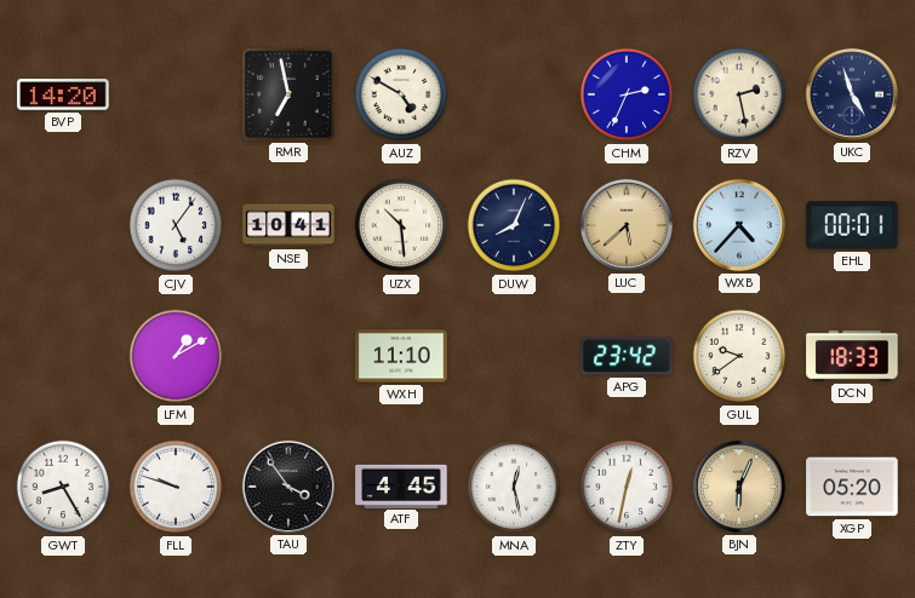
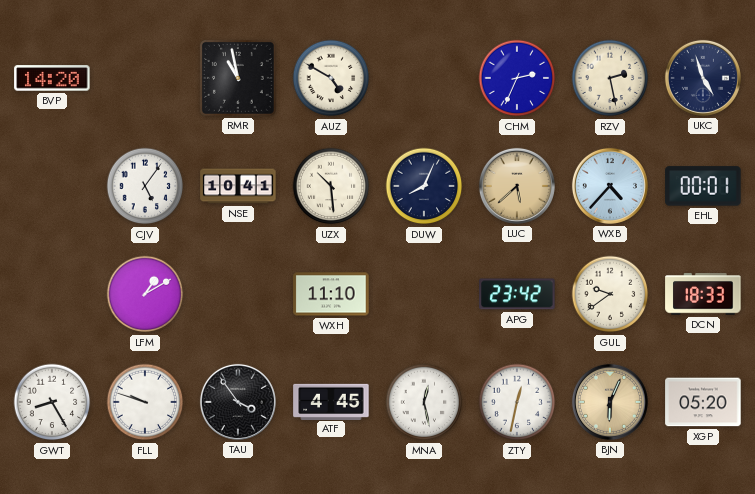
RMR: 6:58 -> 10:58
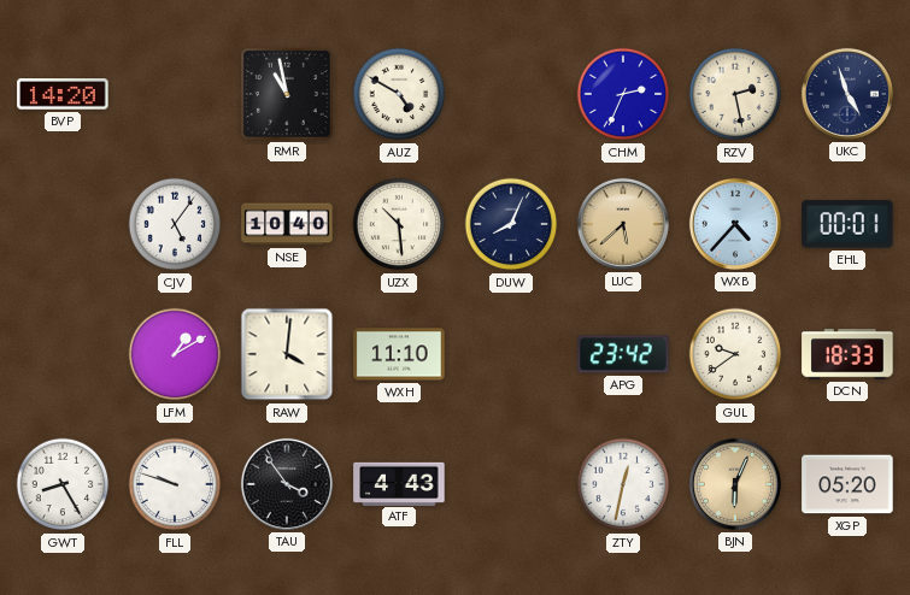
NSE: 10:41 -> 10:40
RAW: none -> 4:01
ATF: 4:45 -> 4:43
MNA: 12:28 -> none
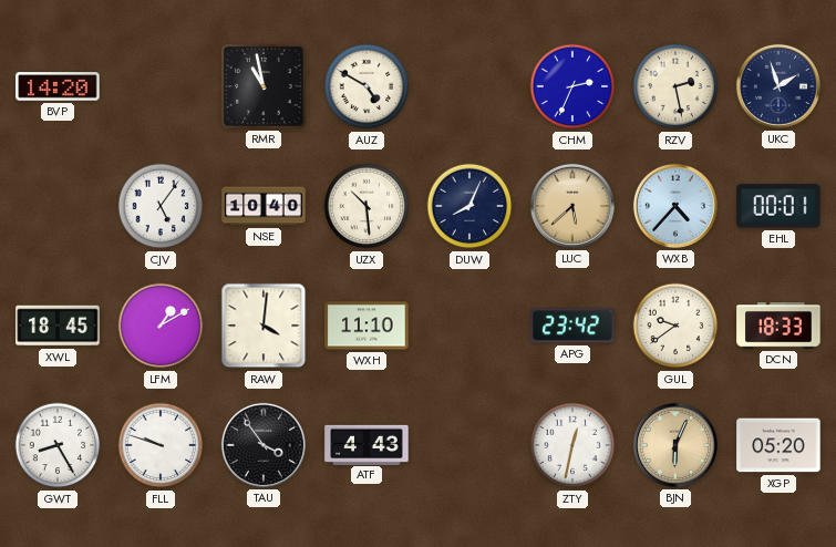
UKC: 4:57 -> 1:57
XWL: none -> 18:45
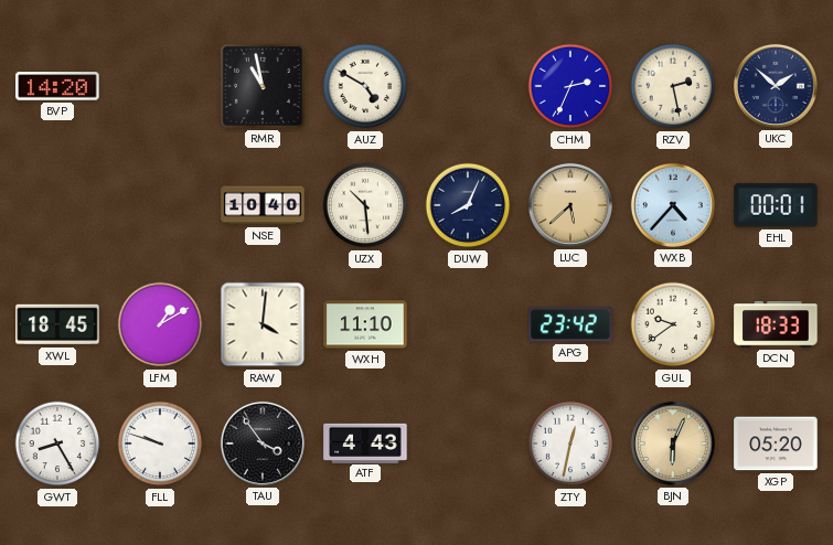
UKC: 1:57 -> 1:52
CJV: 5:06 -> none
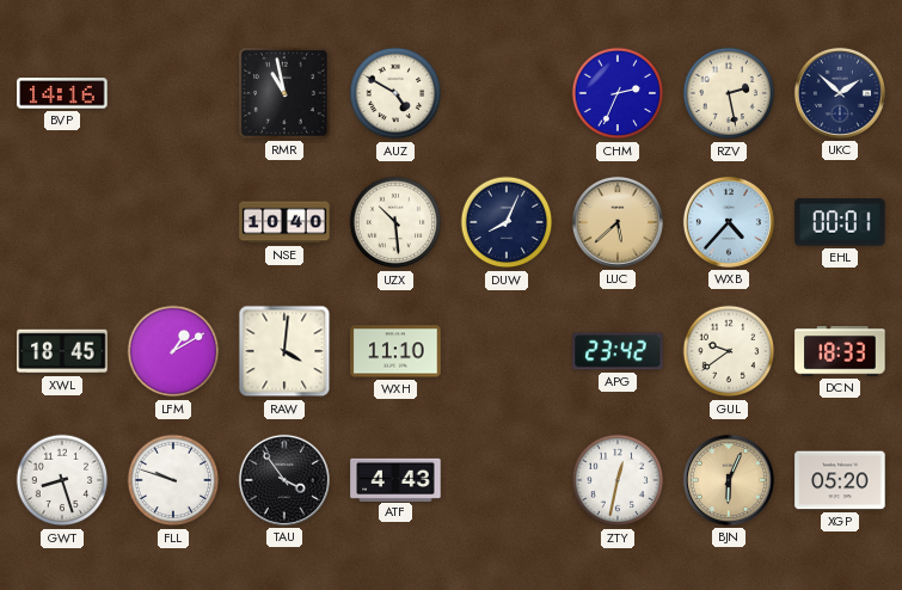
BVP: 14:20 -> 14:16
GWT: 8:25 -> 8:27
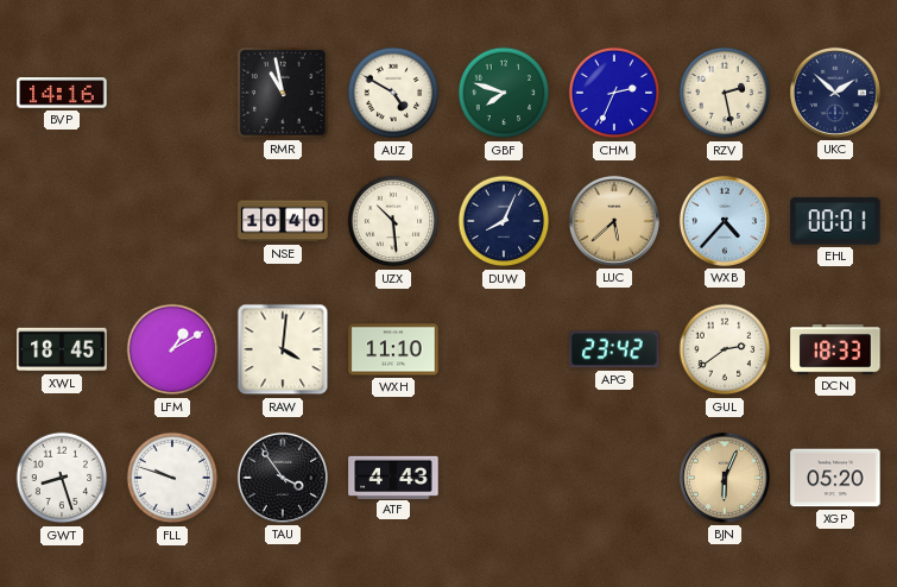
GBF: none -> 7:48
GUL: 9:39 -> 2:39
ZTY: 12:32 -> none
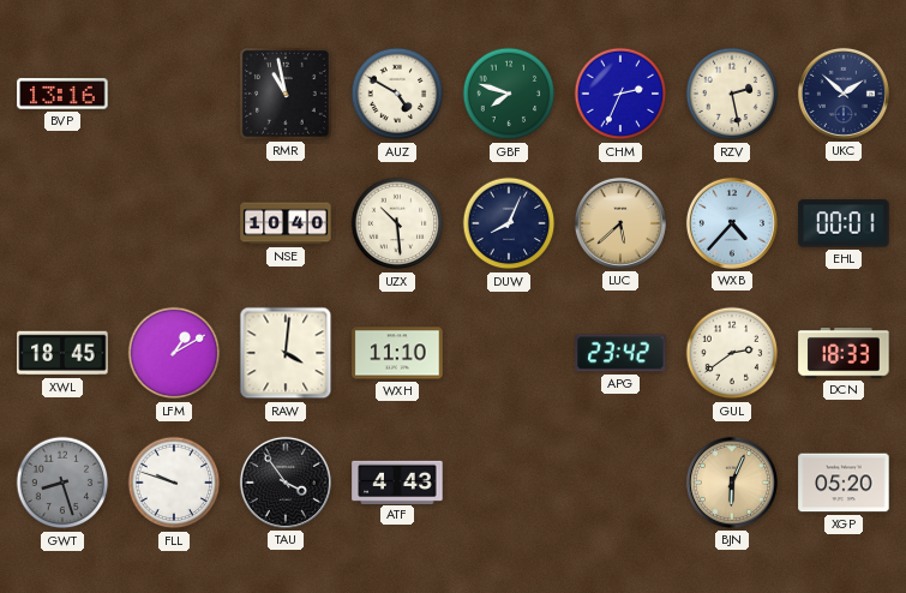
BVP: 14:16 -> 13:16
GWT dial: white -> grey
